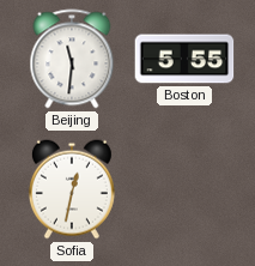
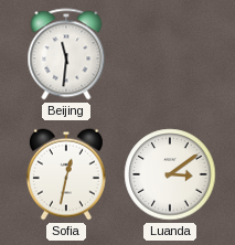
Boston: 5:55 -> none
Luanda: none -> 3:09
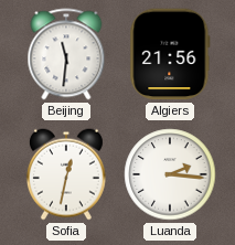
Algiers: none -> 21:56
Luanda: 3:09 -> 2:16
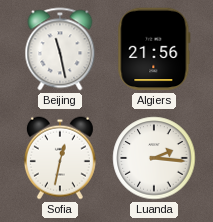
Beijing: 11:31 -> 11:28
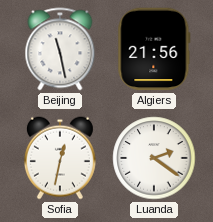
Luanda: 2:16 -> 2:21
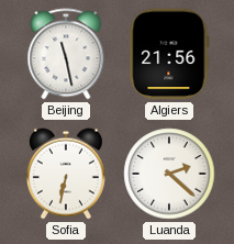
Sofia: 12:32 -> 6:32
Luanda: 2:21 -> 2:22
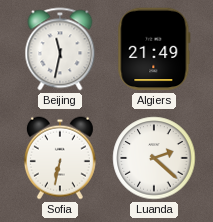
Beijing: 11:28 -> 11:32
Algiers: 21:56 -> 21:49
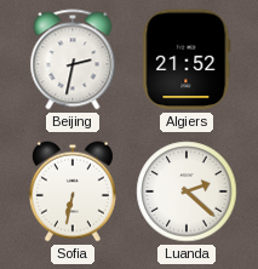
Beijing: 11:32 -> 2:32
Algiers: 21:49 -> 21:52
